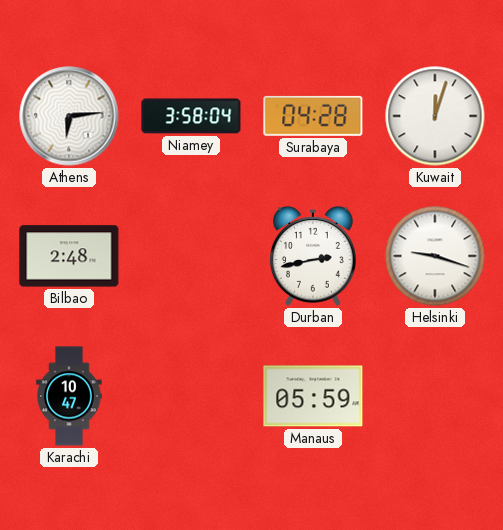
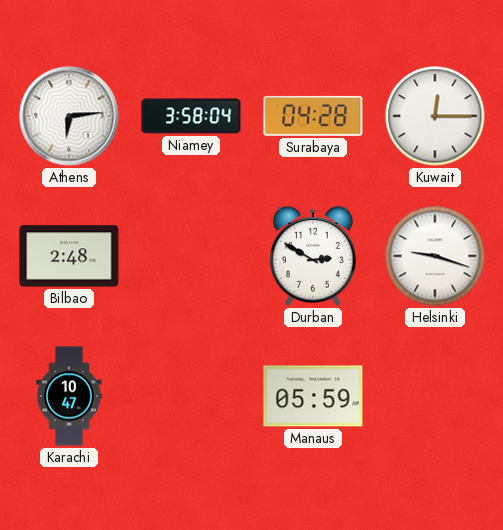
Kuwait: 12:03 -> 12:15
Durban: 2:43 -> 2:50
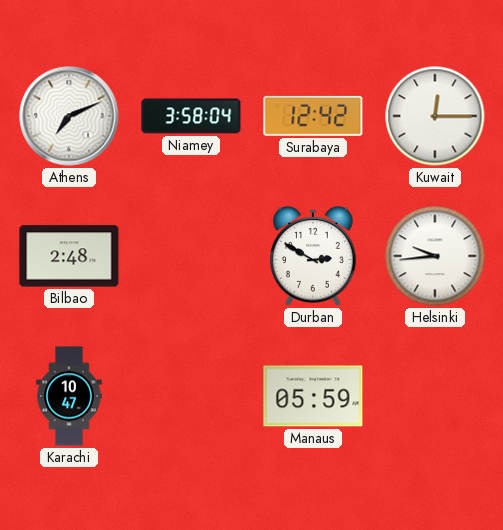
Athens: 6:14 -> 7:11
Surabaya: 04:28 -> 12:42
Helsinki: 9:18 -> 9:44
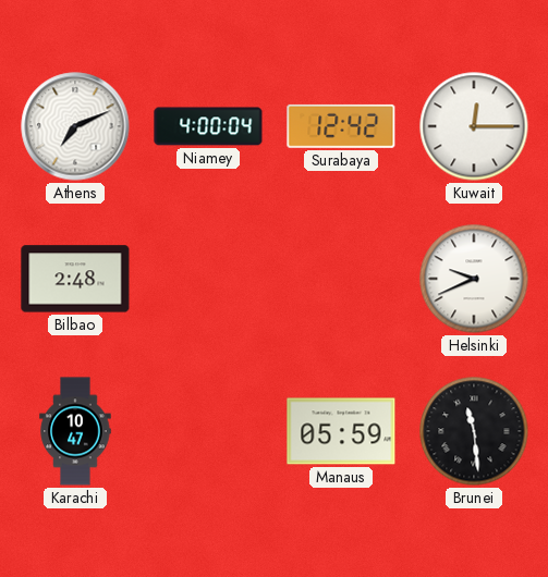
Niamey: 3:58 -> 4:00
Durban: 2:50 -> none
Helsinki: 9:44 -> 9:41
Brunei: none -> 11:29
